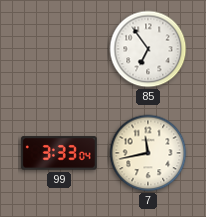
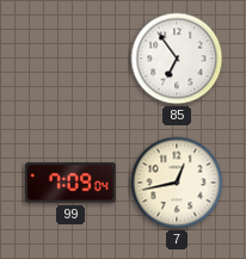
99: 3:33 -> 7:09
7: 11:43 -> 12:43
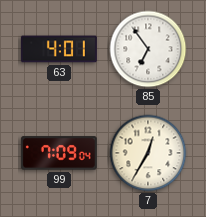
63: none -> 4:01
7: 12:43 -> 12:35
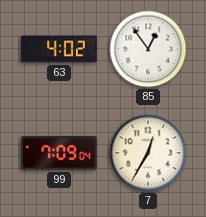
63: 4:01 -> 4:02
85: 6:54 -> 12:54
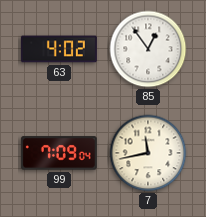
7: 12:35 -> 11:43
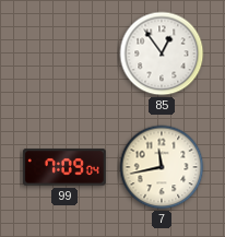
63: 4:02 -> none
